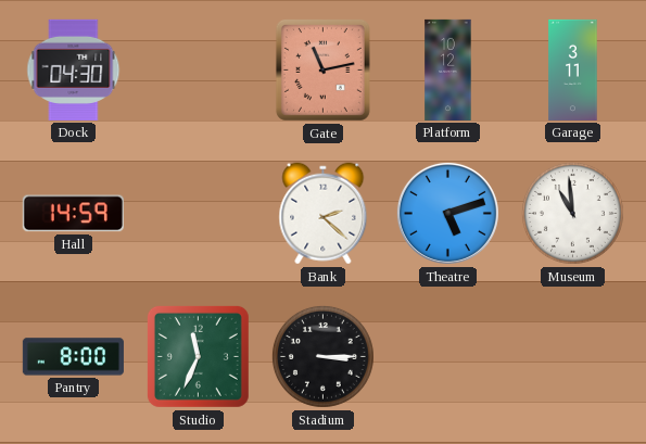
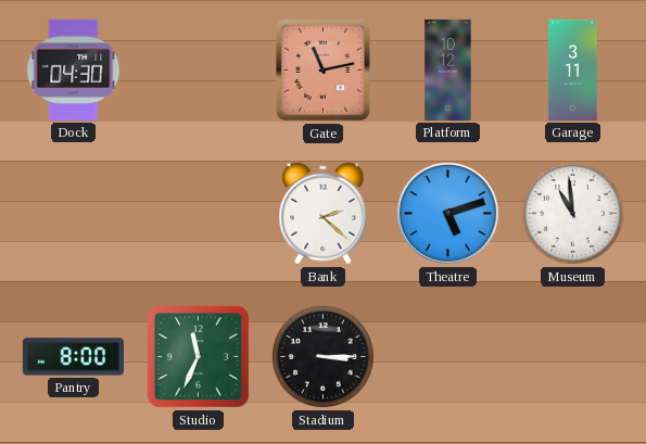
Hall: 14:59 -> none
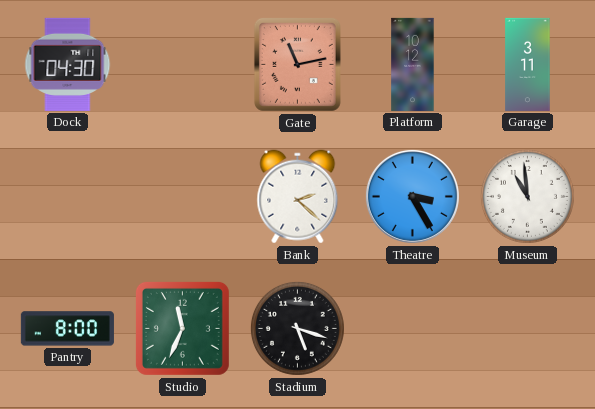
Theatre: 5:12 -> 3:25
Stadium: 3:15 -> 5:18
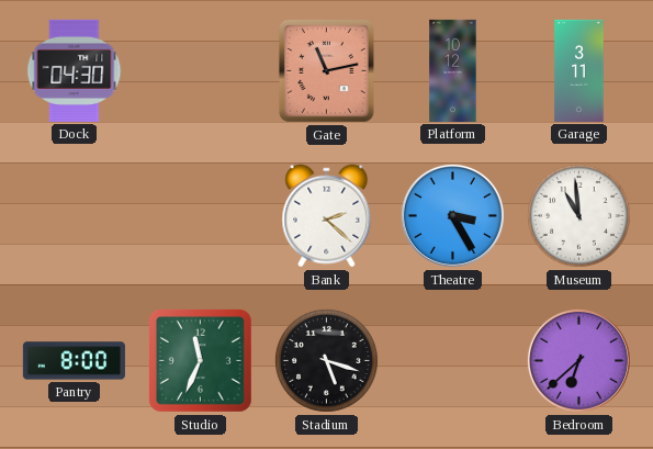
Bedroom: none -> 6:38
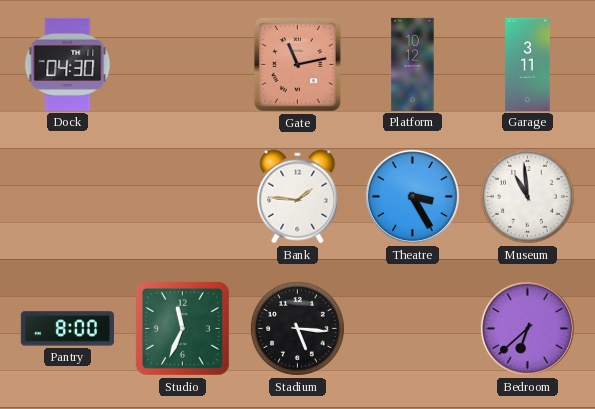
Bank: 2:22 -> 1:46
Stadium: 5:18 -> 5:16
